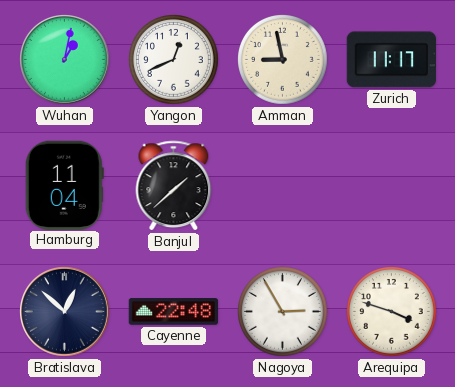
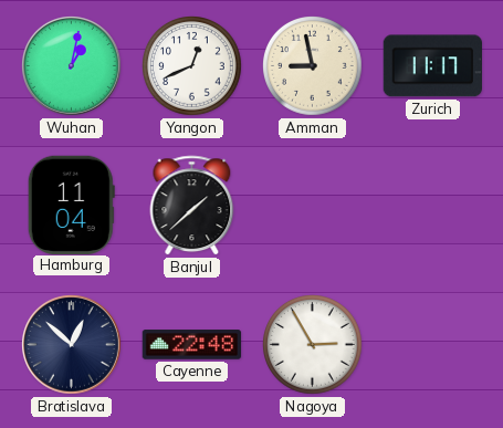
Arequipa: 3:48 -> none
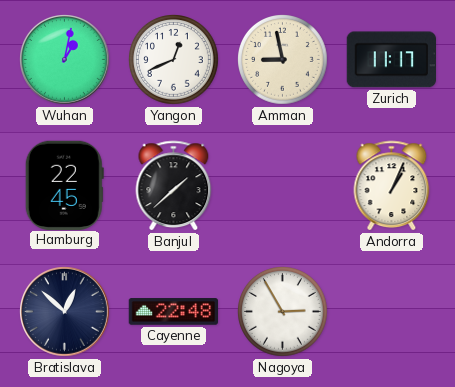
Hamburg: 11:04 -> 22:45
Andorra: none -> 1:04
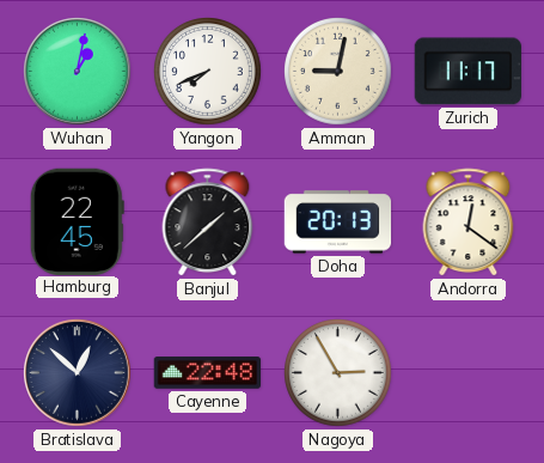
Yangon: 12:41 -> 7:41
Amman: 8:58 -> 9:02
Doha: none -> 20:13
Andorra: 1:04 -> 12:21
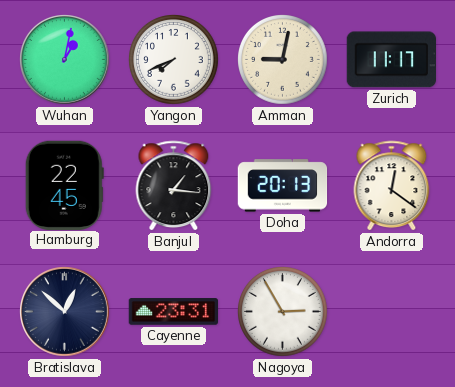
Banjul: 1:38 -> 1:16
Cayenne: 22:48 -> 23:31
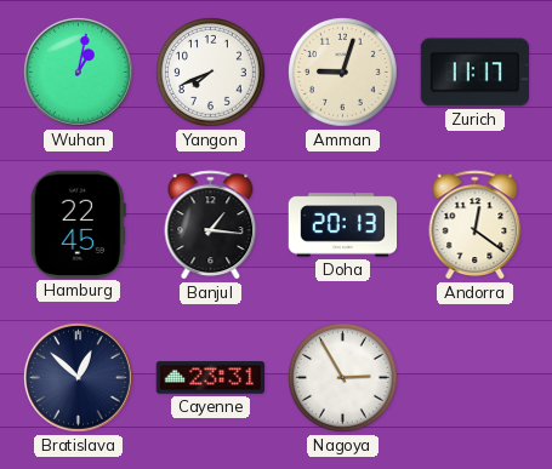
Amman: 9:02 -> 9:03
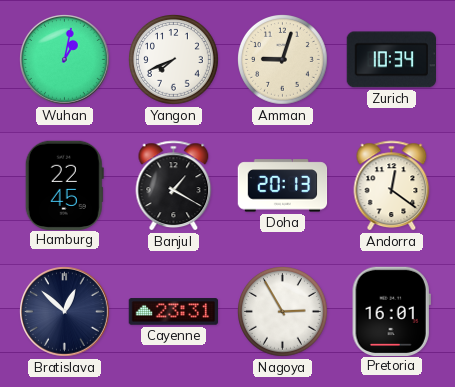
Zurich: 11:17 -> 10:34
Banjul: 1:16 -> 1:20
Pretoria: none -> 16:01
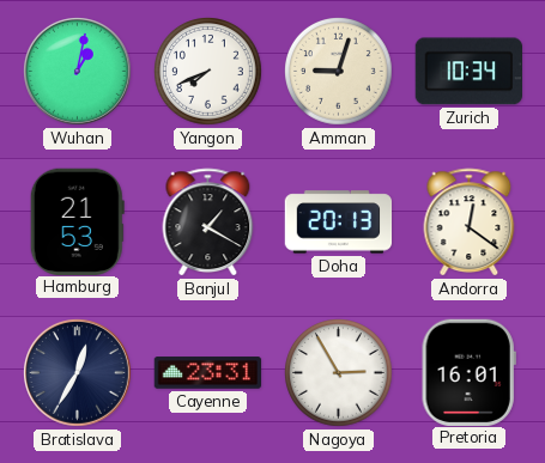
Hamburg: 22:45 -> 21:53
Bratislava: 12:52 -> 12:35
